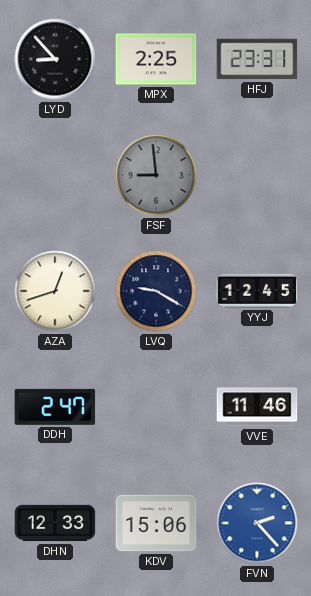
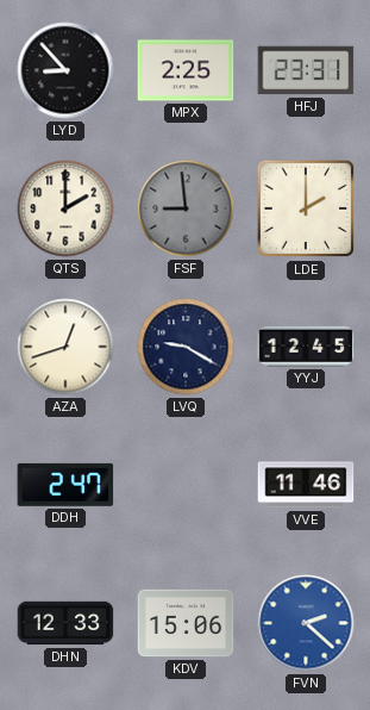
QTS: none -> 2:00
LDE: none -> 2:00
FVN: 2:23 -> 2:22
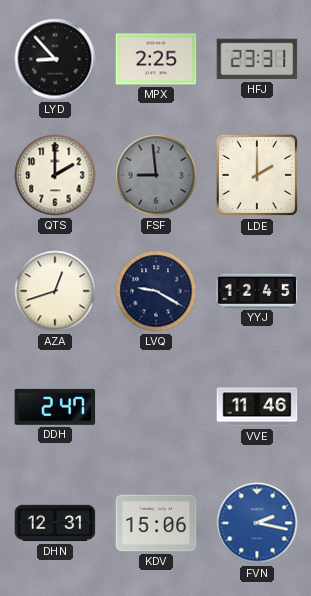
DHN: 12:33 -> 12:31
FVN: 2:22 -> 2:17
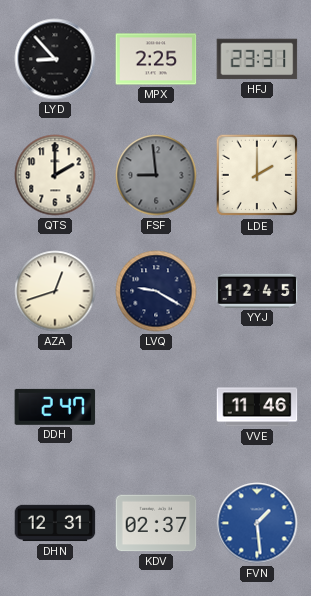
KDV: 15:06 -> 02:37
FVN: 2:17 -> 1:29
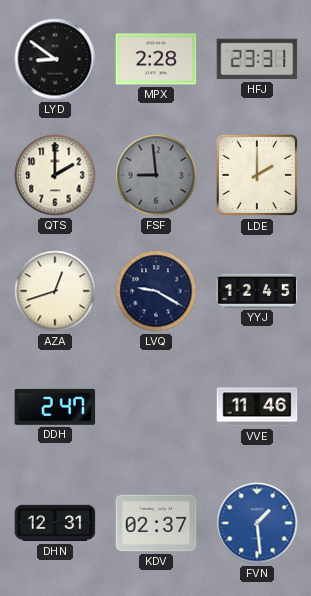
LYD: 8:53 -> 8:51
MPX: 2:25 -> 2:28
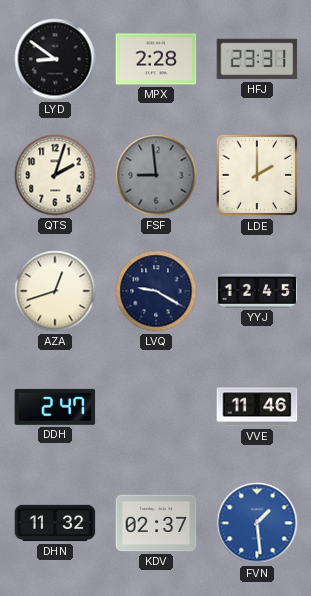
QTS: 2:00 -> 2:03
DHN: 12:31 -> 11:32
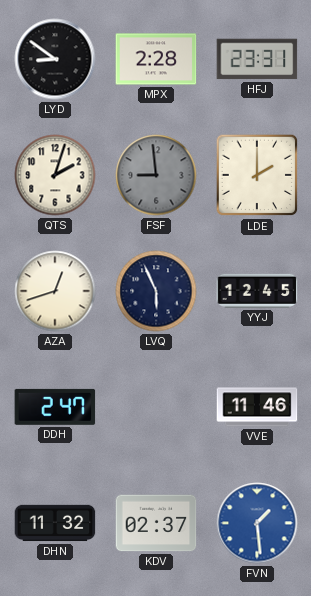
LVQ: 9:20 -> 5:56
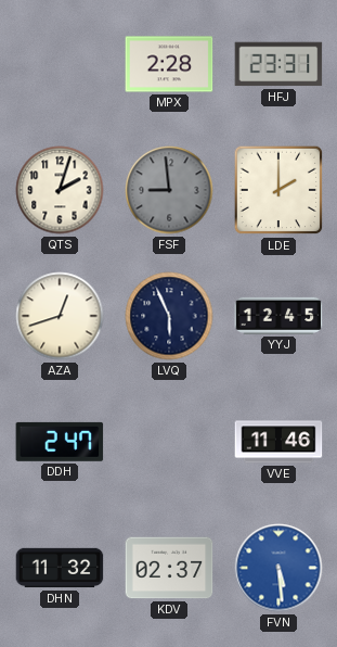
LYD: 8:51 -> none
FVN: 1:29 -> 5:29
